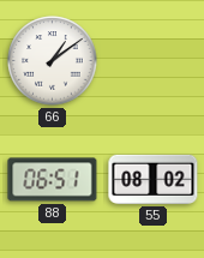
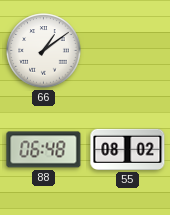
88: 06:51 -> 06:48
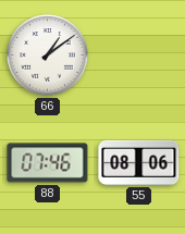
88: 06:48 -> 07:46
55: 08:02 -> 08:06
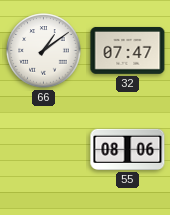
32: none -> 07:47
88: 07:46 -> none
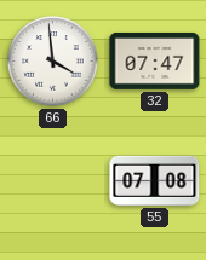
66: 1:09 -> 3:59
55: 08:06 -> 07:08
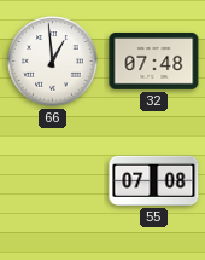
66: 3:59 -> 12:59
32: 07:47 -> 07:48
